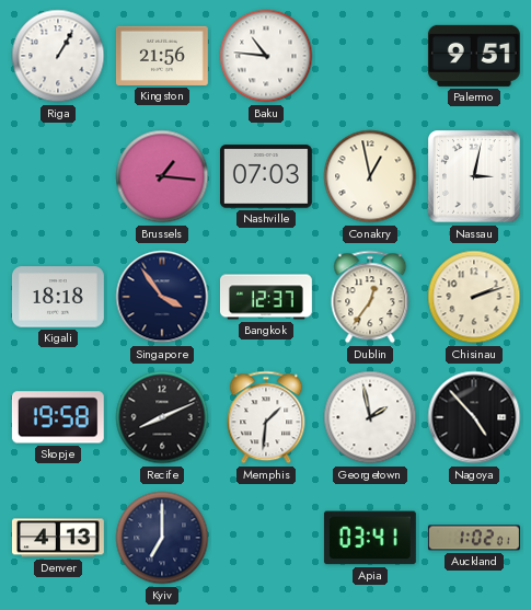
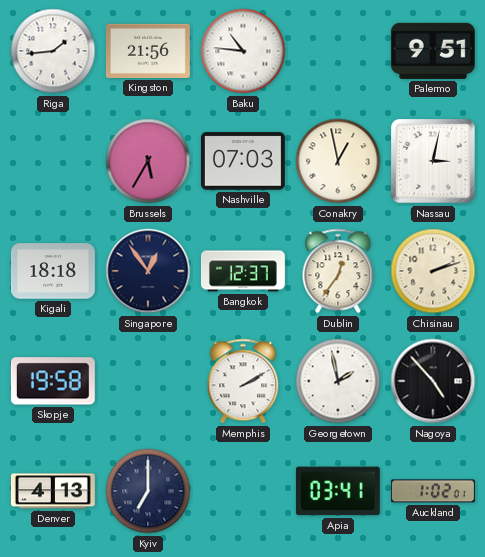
Riga: 1:05 -> 1:44
Brussels: 1:16 -> 5:35
Singapore: 3:54 -> 12:54
Recife: 8:11 -> none
Memphis: 1:31 -> 2:10
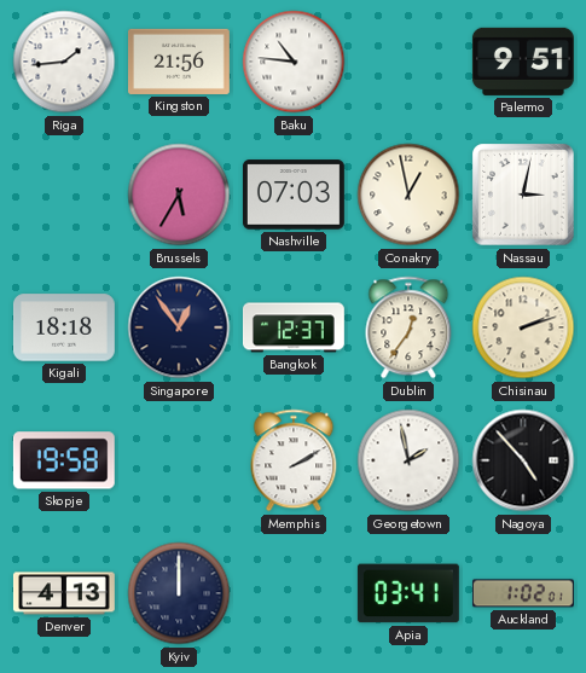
Kyiv: 7:00 -> 12:00
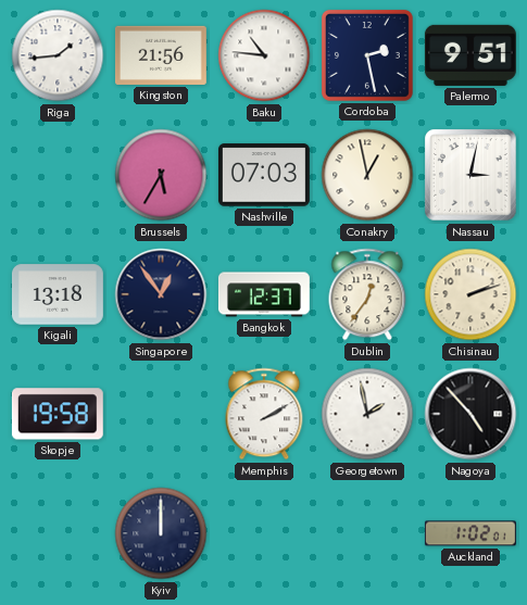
Cordoba: none -> 2:28
Kigali: 18:18 -> 13:18
Denver: 4:13 -> none
Apia: 03:41 -> none
